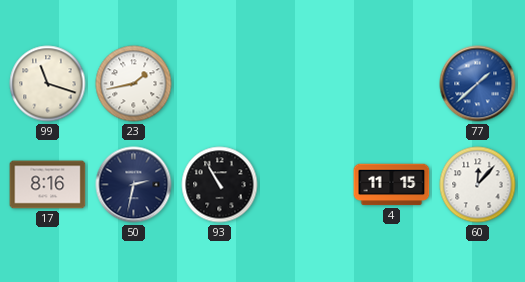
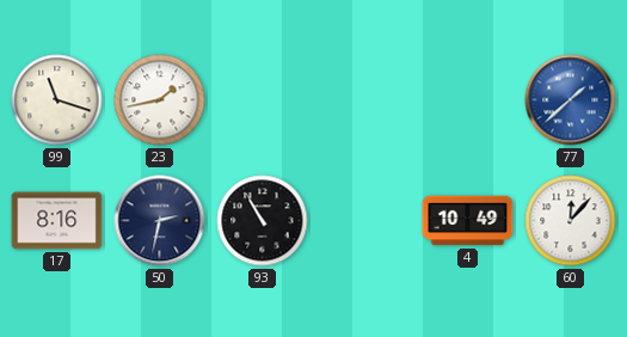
4: 11:15 -> 10:49
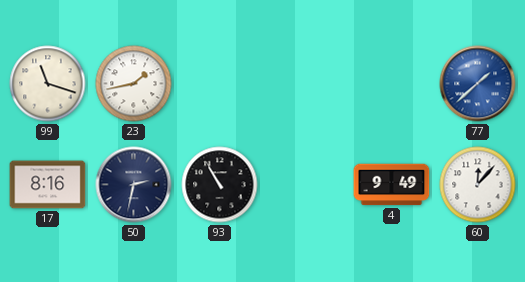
4: 10:49 -> 9:49
